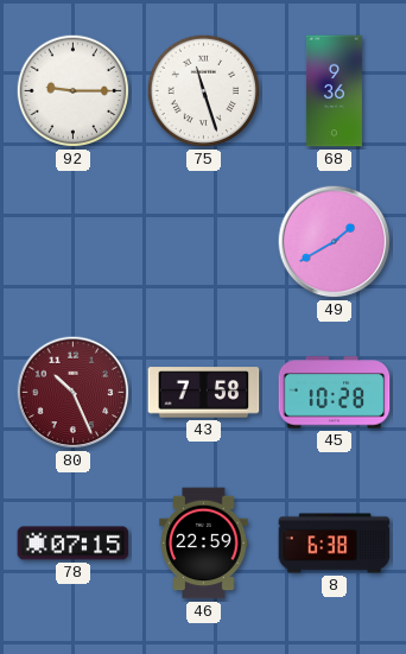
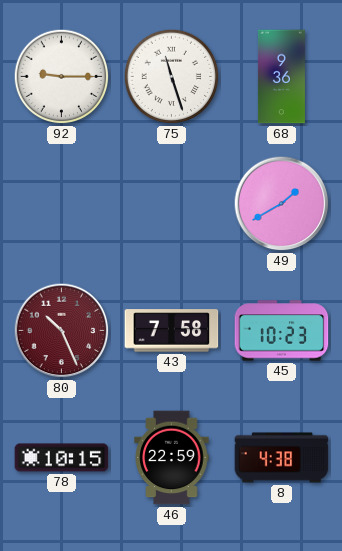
45: 10:28 -> 10:23
78: 07:15 -> 10:15
8: 6:38 -> 4:38
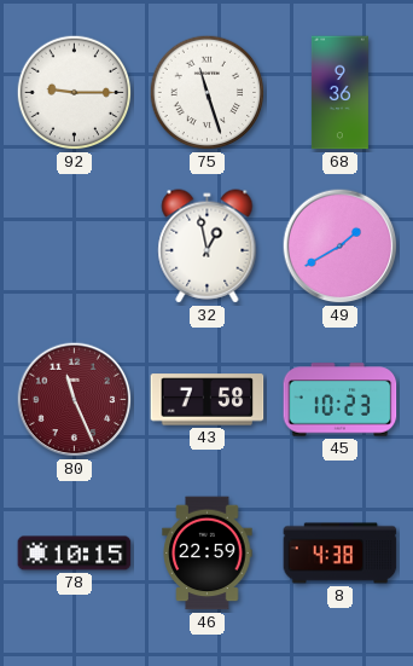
32: none -> 12:58
80: 10:26 -> 11:26
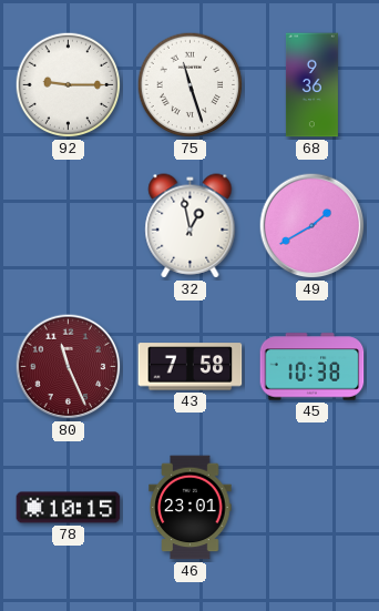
45: 10:23 -> 10:38
46: 22:59 -> 23:01
8: 4:38 -> none
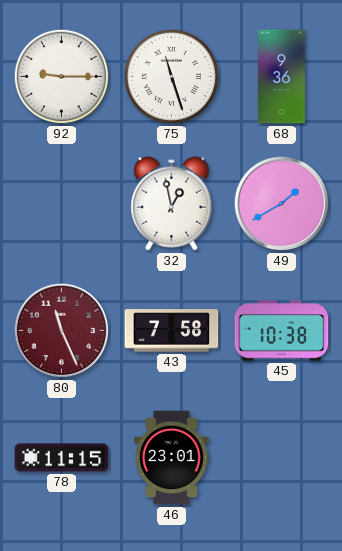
78: 10:15 -> 11:15
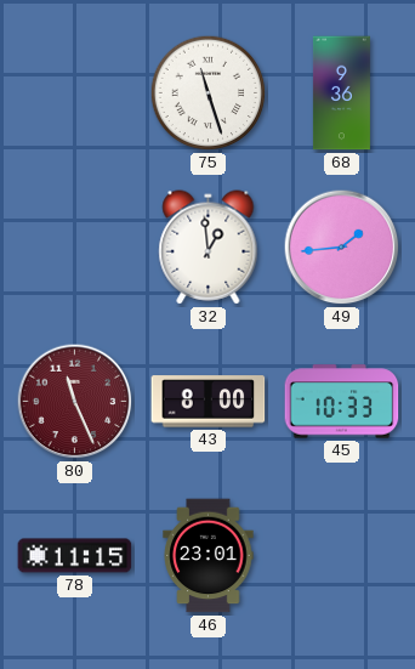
92: 9:15 -> none
32: 12:58 -> 12:59
49: 1:40 -> 1:44
43: 7:58 -> 8:00
45: 10:38 -> 10:33
